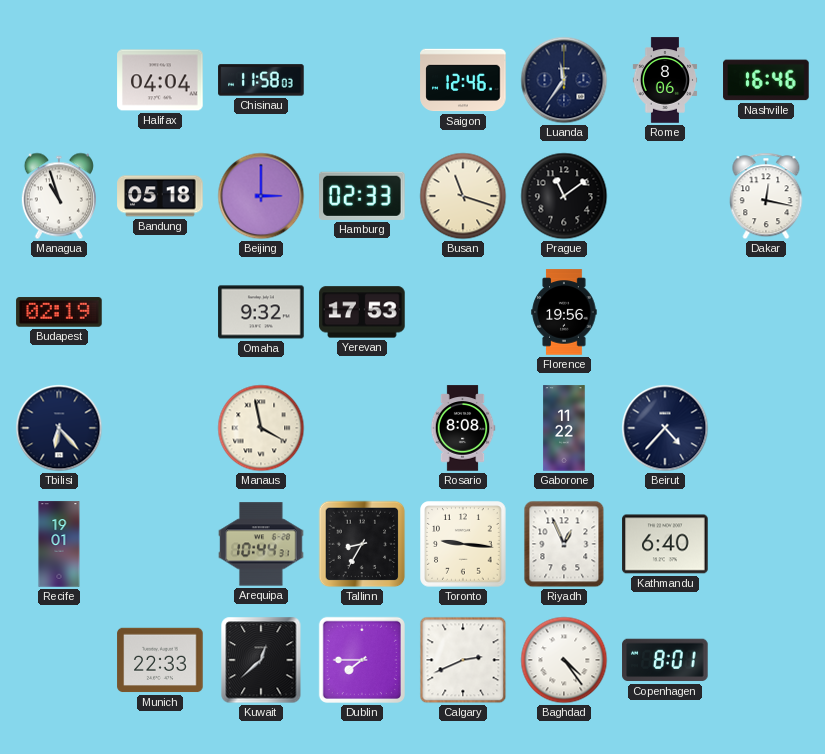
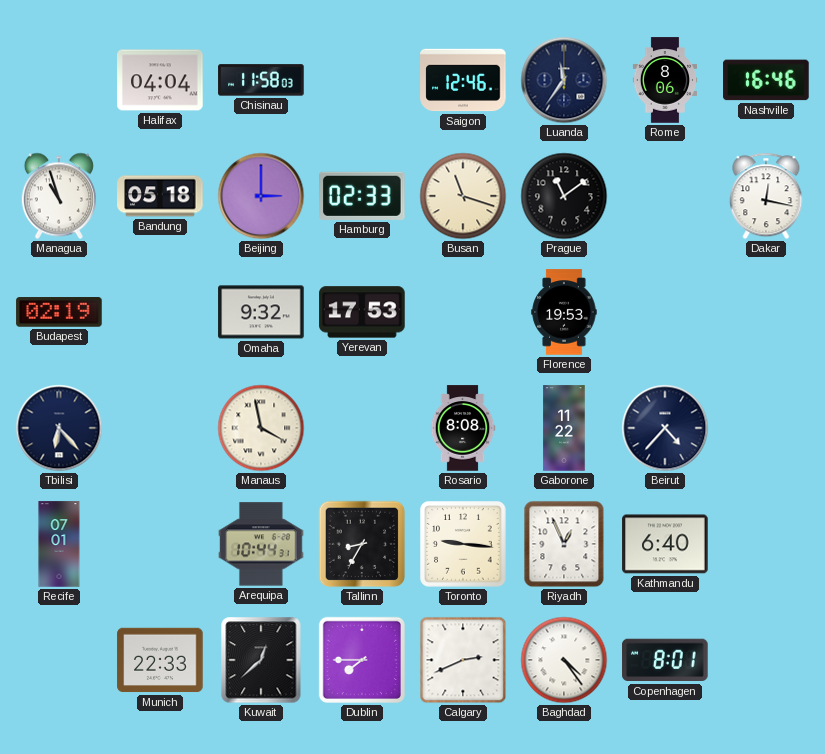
Florence: 19:56 -> 19:53
Recife: 19:01 -> 07:01
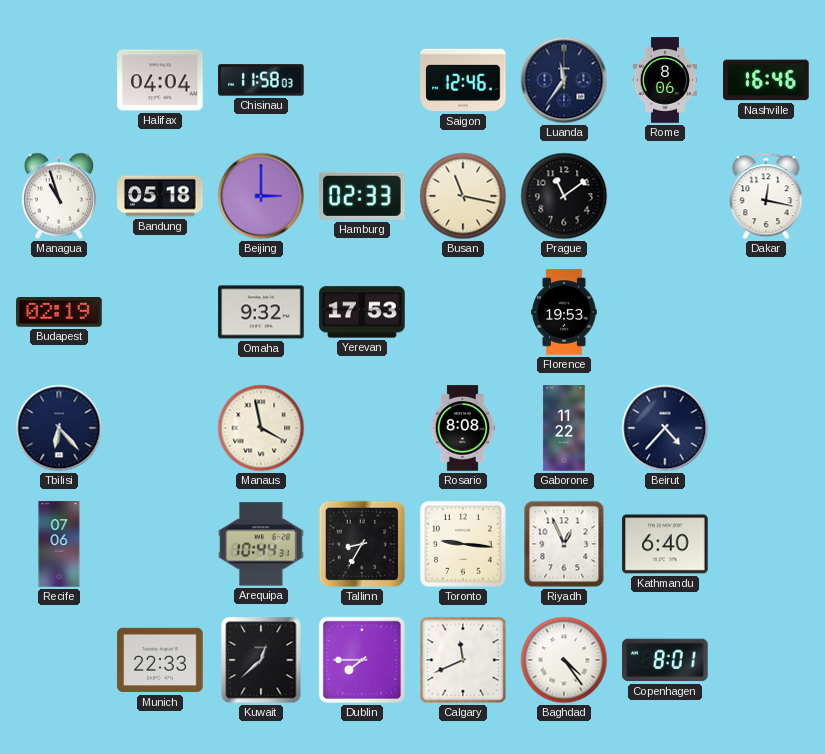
Busan: 11:18 -> 11:17
Recife: 07:01 -> 07:06
Calgary: 2:41 -> 11:41
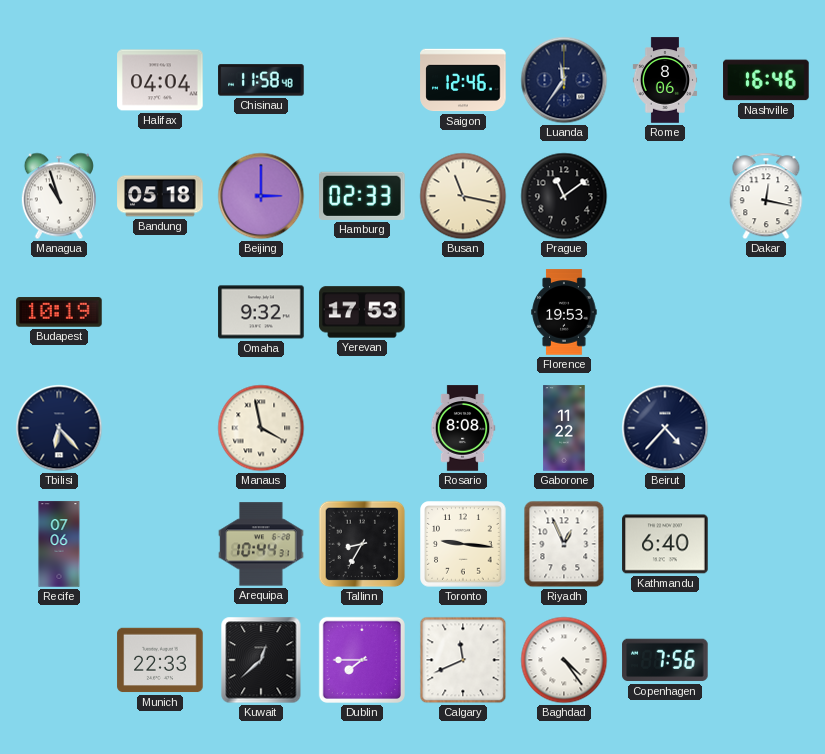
Chisinau: 11:58:03 -> 11:58:48
Budapest: 02:19 -> 10:19
Copenhagen: 8:01 -> 7:56
